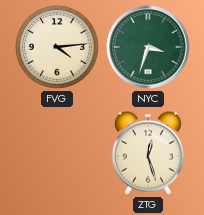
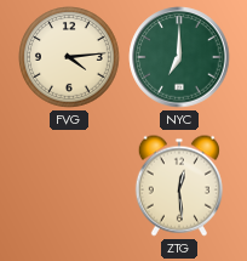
NYC: 3:33 -> 7:00
ZTG: 12:27 -> 12:29
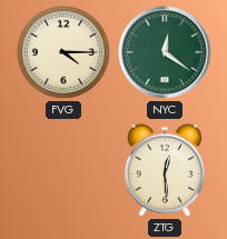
FVG: 4:14 -> 4:15
NYC: 7:00 -> 12:21
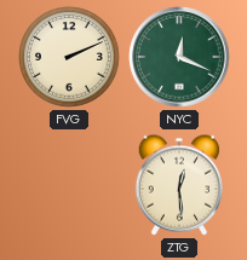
FVG: 4:15 -> 2:11
NYC: 12:21 -> 12:19
